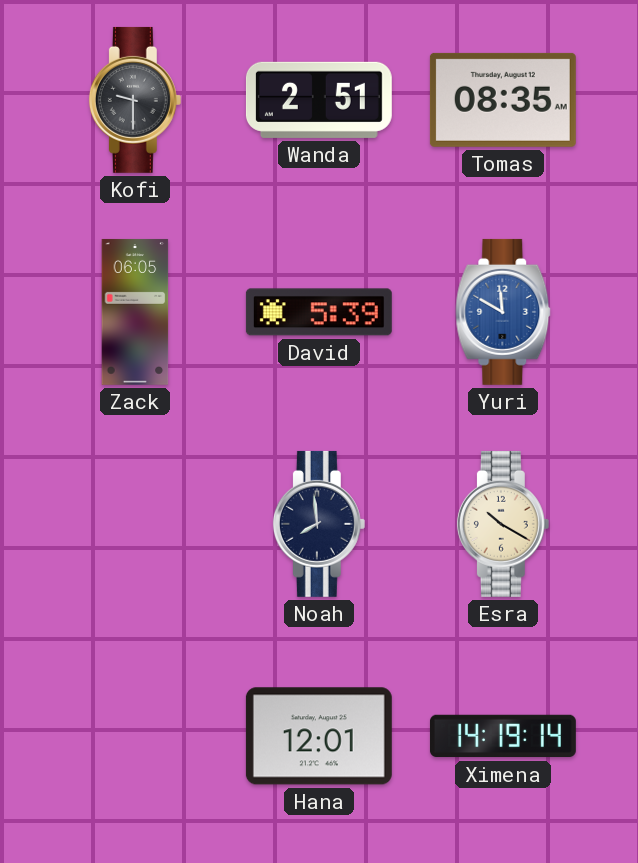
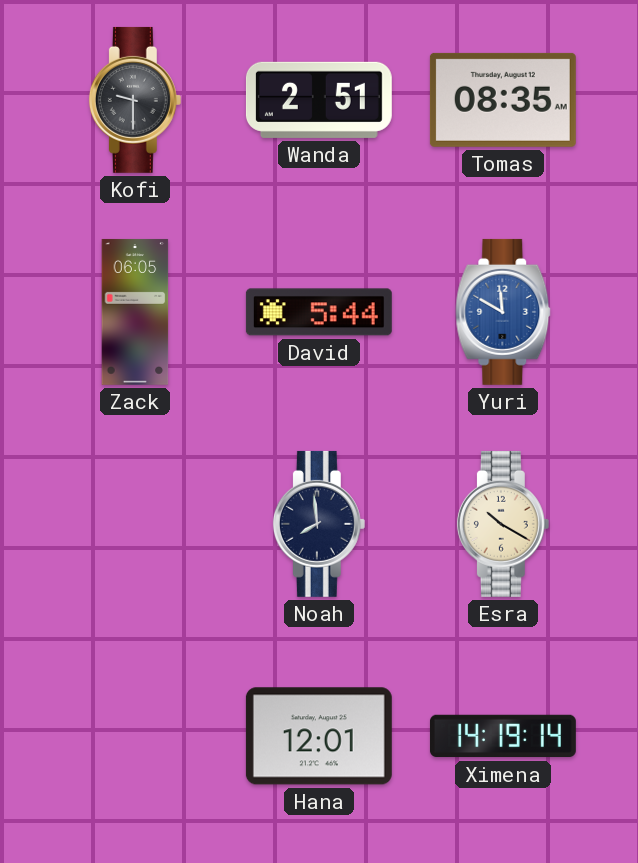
David: 5:39 -> 5:44
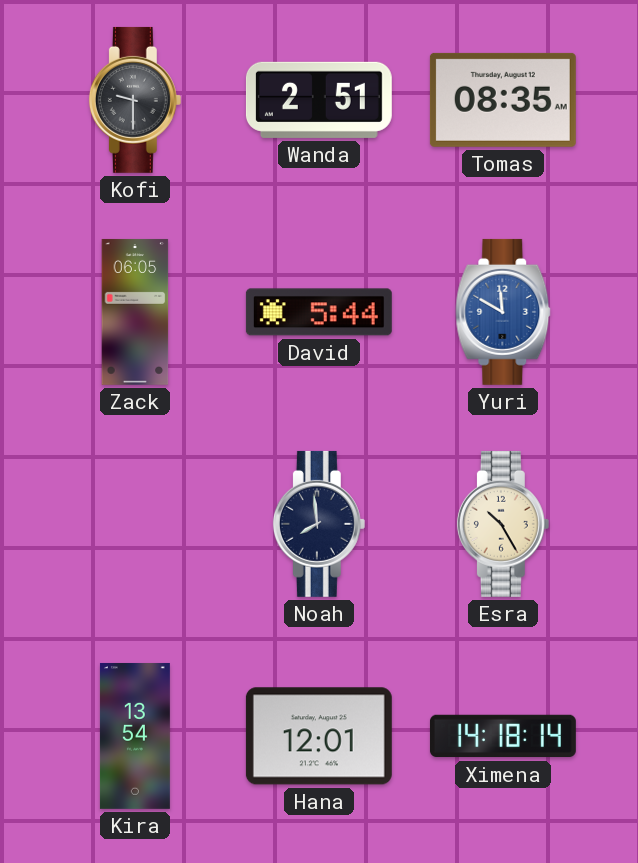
Esra: 10:20 -> 10:25
Kira: none -> 13:54
Ximena: 14:19 -> 14:18
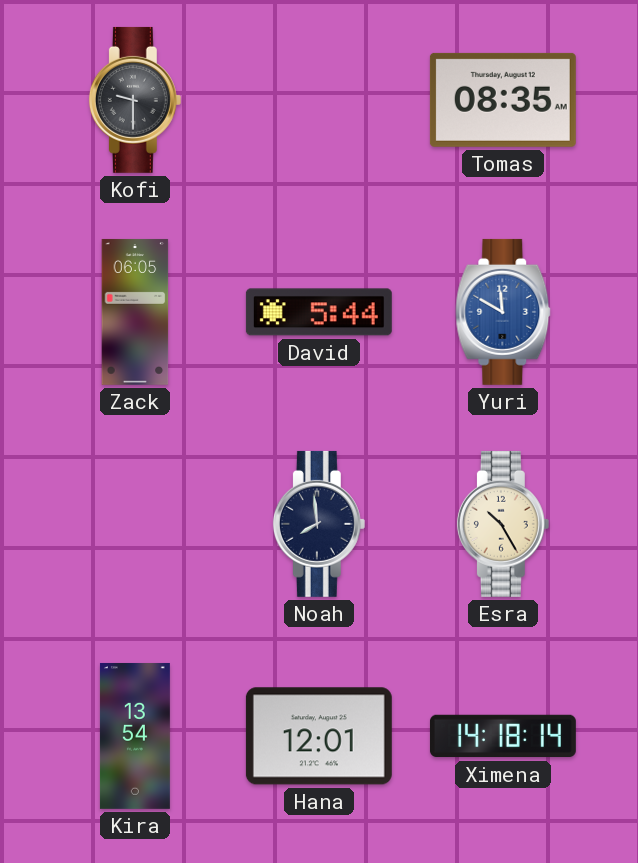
Wanda: 2:51 -> none
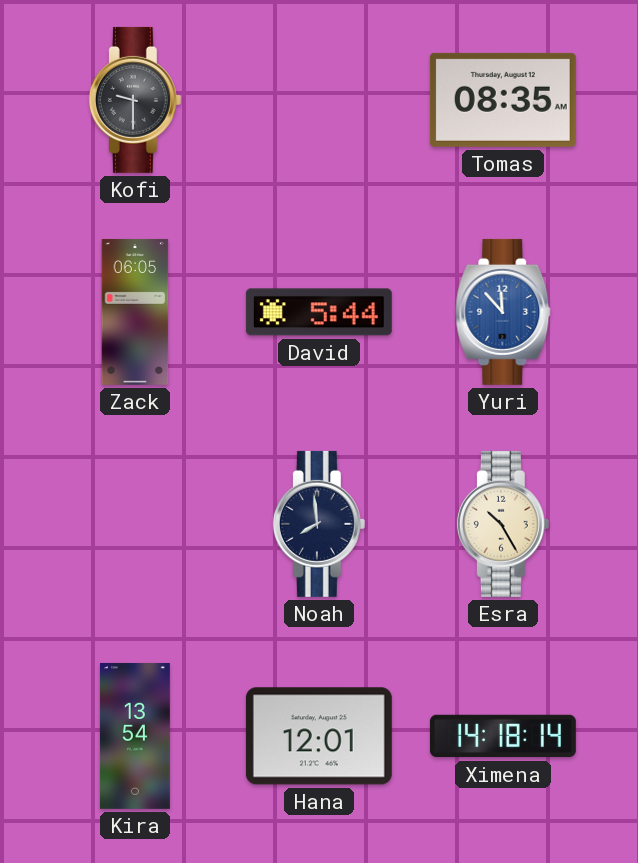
Yuri: 11:50 -> 11:53
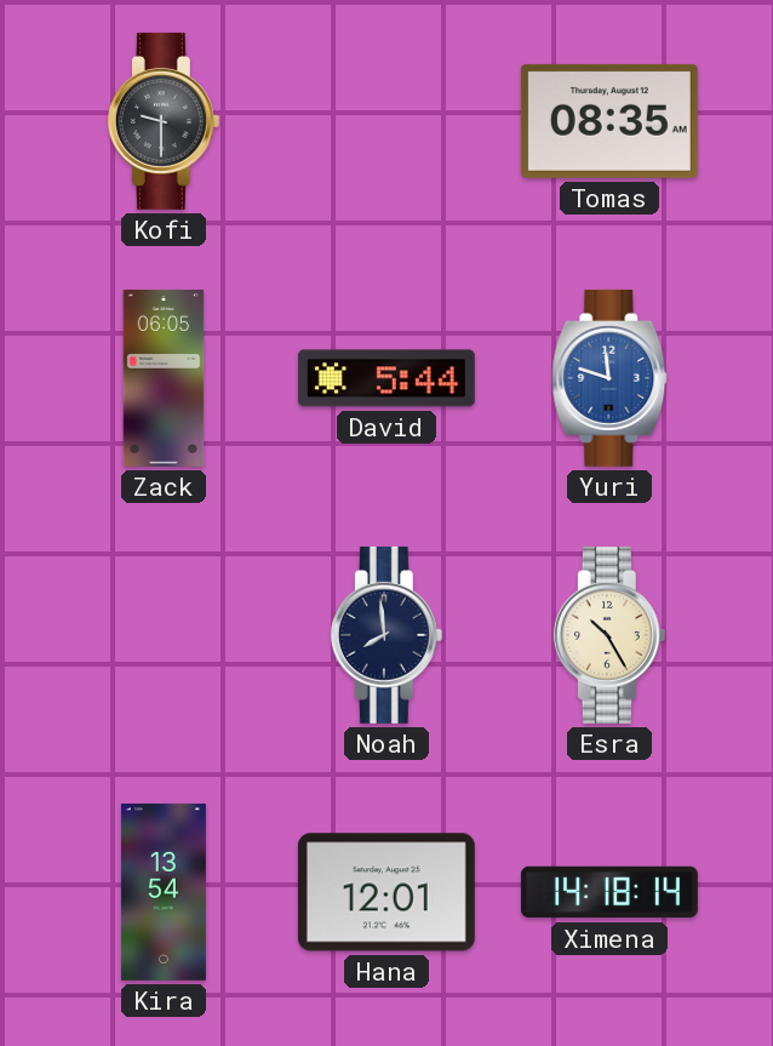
Yuri: 11:53 -> 11:48
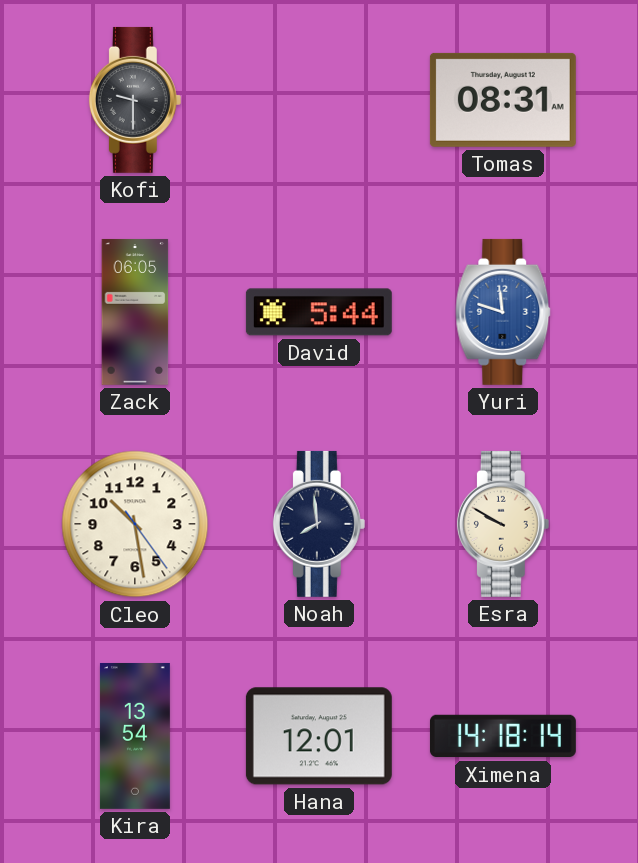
Tomas: 08:35 -> 08:31
Cleo: none -> 10:28
Esra: 10:25 -> 9:50
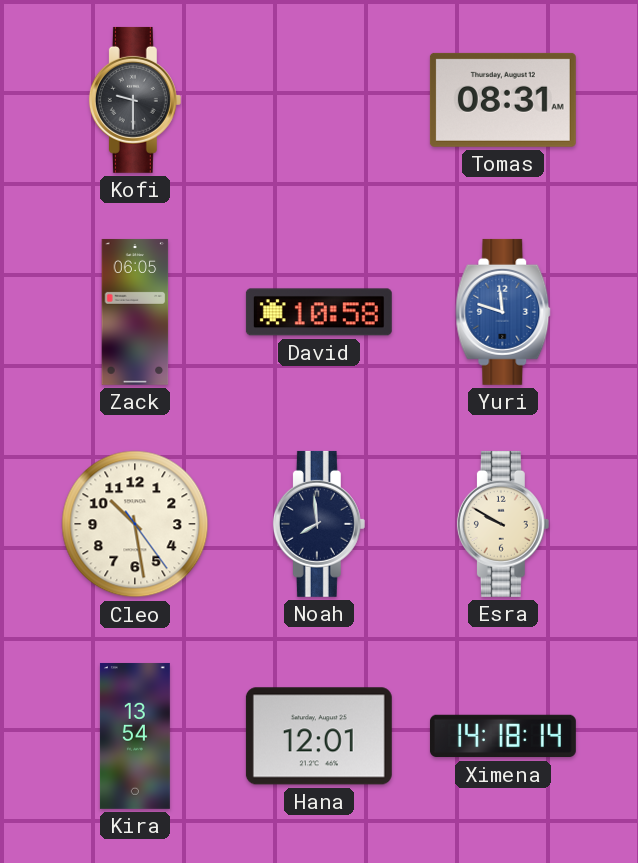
David: 5:44 -> 10:58
